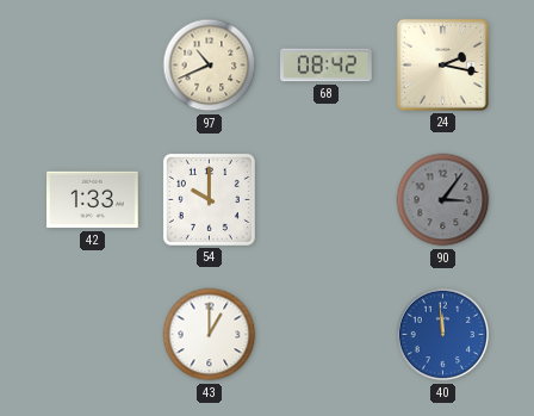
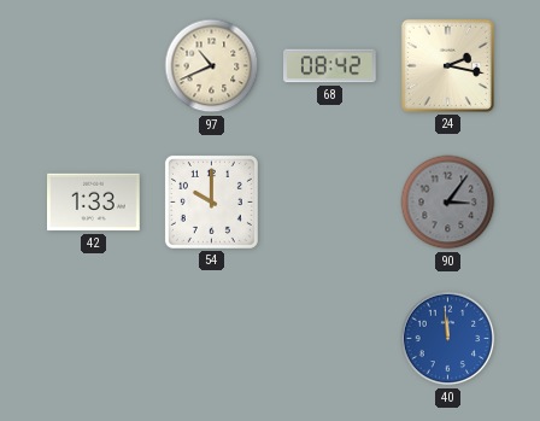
43: 1:00 -> none
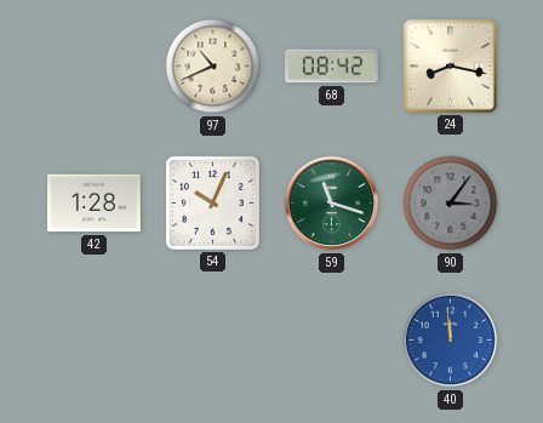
24: 2:17 -> 8:17
42: 1:33 -> 1:28
54: 10:00 -> 10:04
59: none -> 11:18
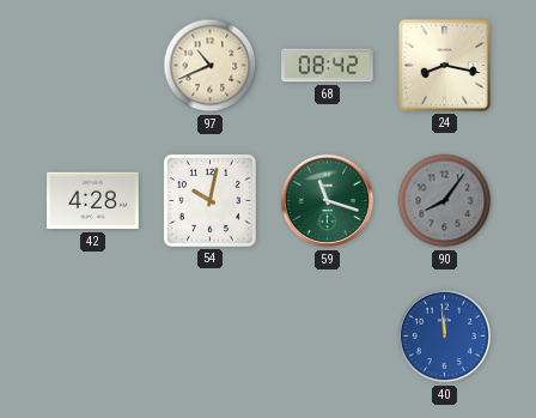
42: 1:28 -> 4:28
54: 10:04 -> 10:02
90: 3:06 -> 8:06
